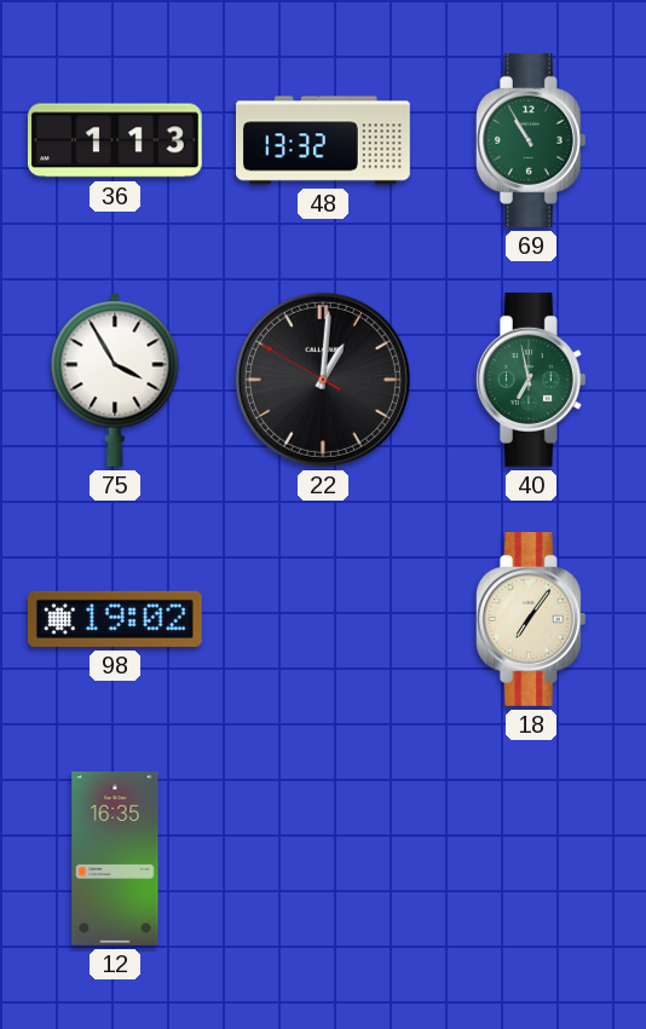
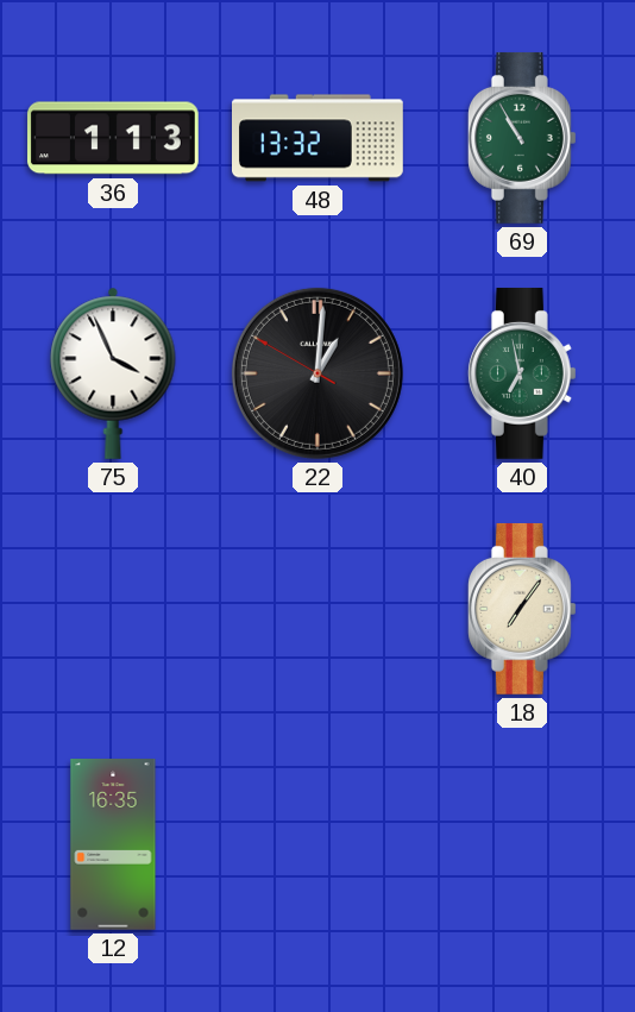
75: 3:55 -> 3:56
98: 19:02 -> none
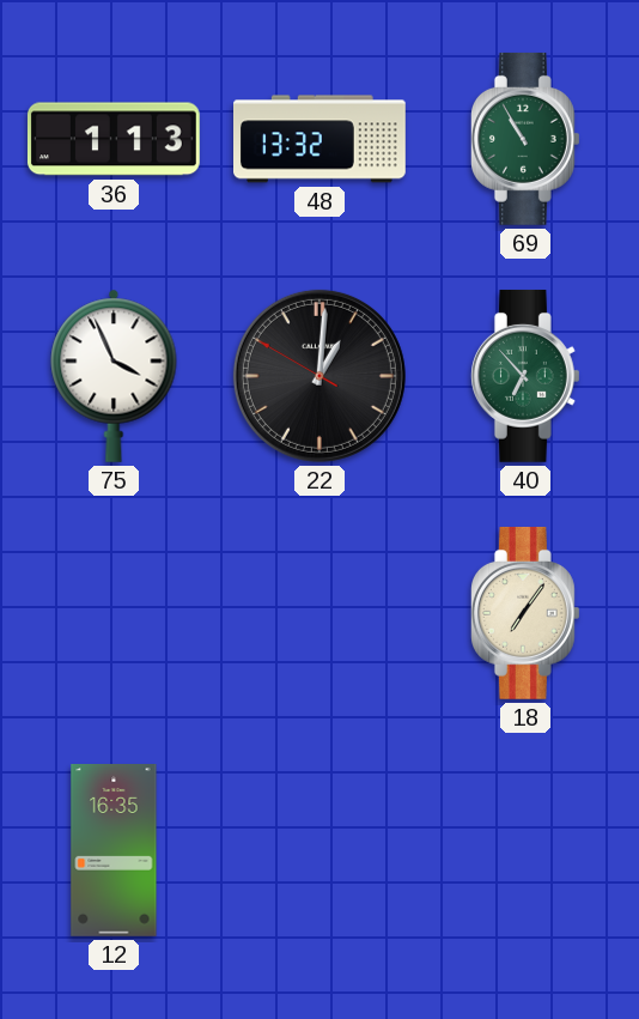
40: 6:58 -> 6:53
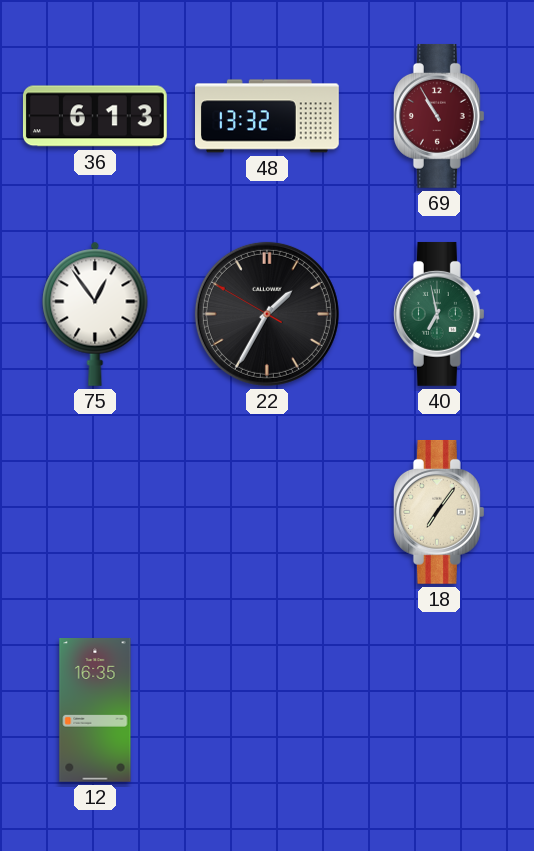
36: 1:13 -> 6:13
69 dial: green -> burgundy
75: 3:56 -> 12:54
22: 1:00 -> 1:34
40: 6:53 -> 6:58
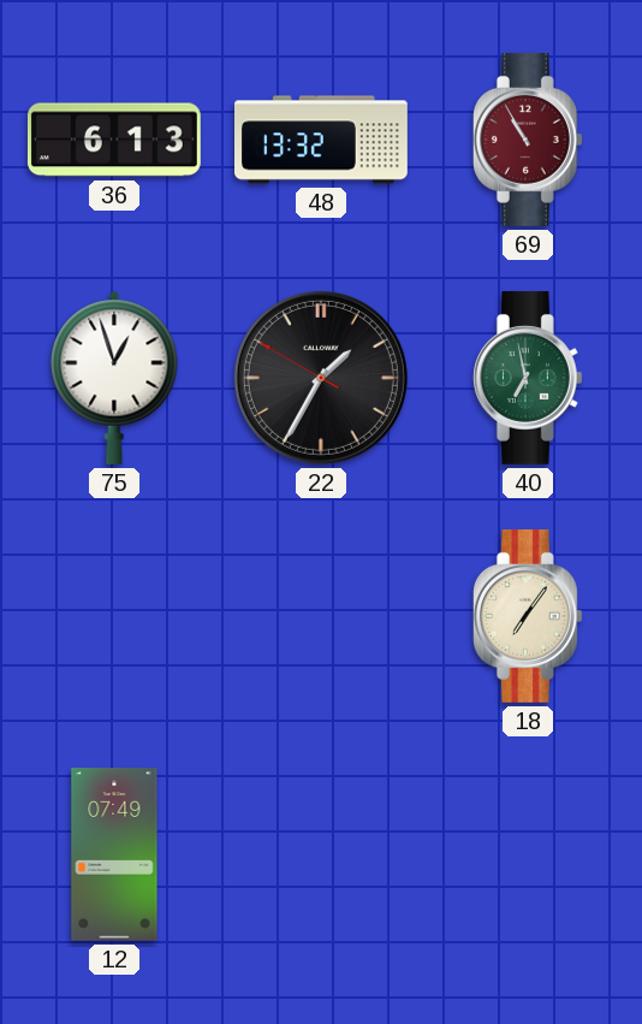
75: 12:54 -> 12:57
12: 16:35 -> 07:49
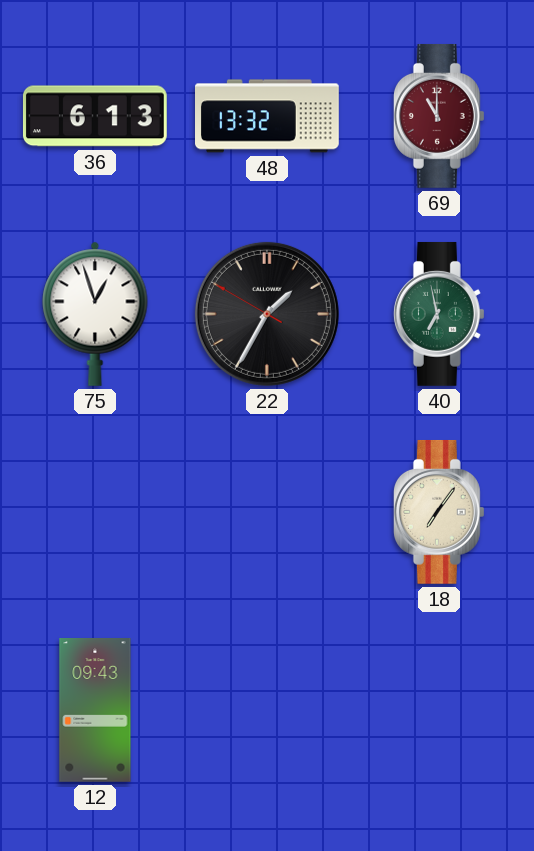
69: 10:55 -> 11:00
12: 07:49 -> 09:43
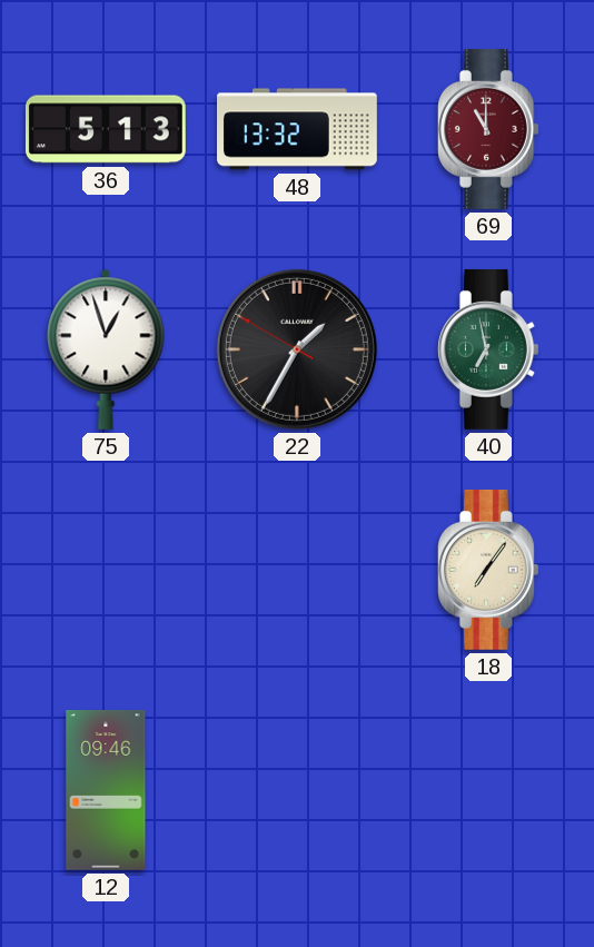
36: 6:13 -> 5:13
12: 09:43 -> 09:46
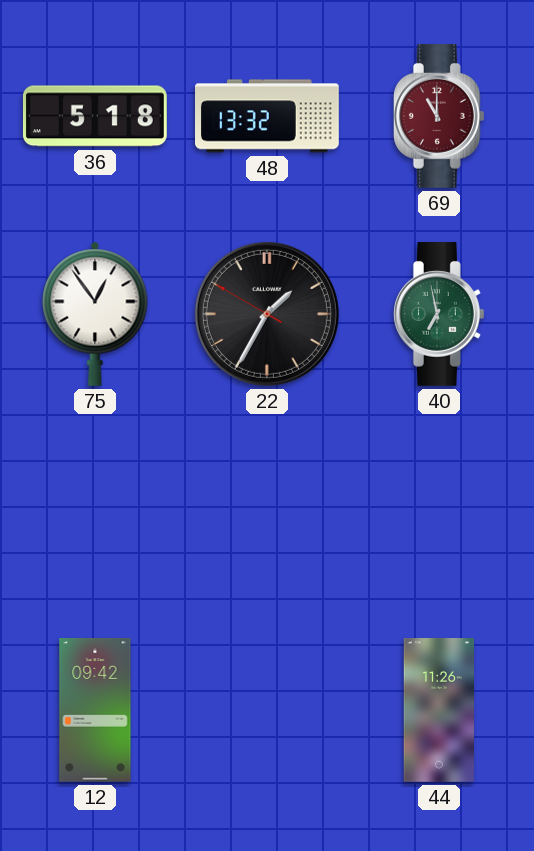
36: 5:13 -> 5:18
75: 12:57 -> 12:54
18: 7:06 -> none
12: 09:46 -> 09:42
44: none -> 11:26
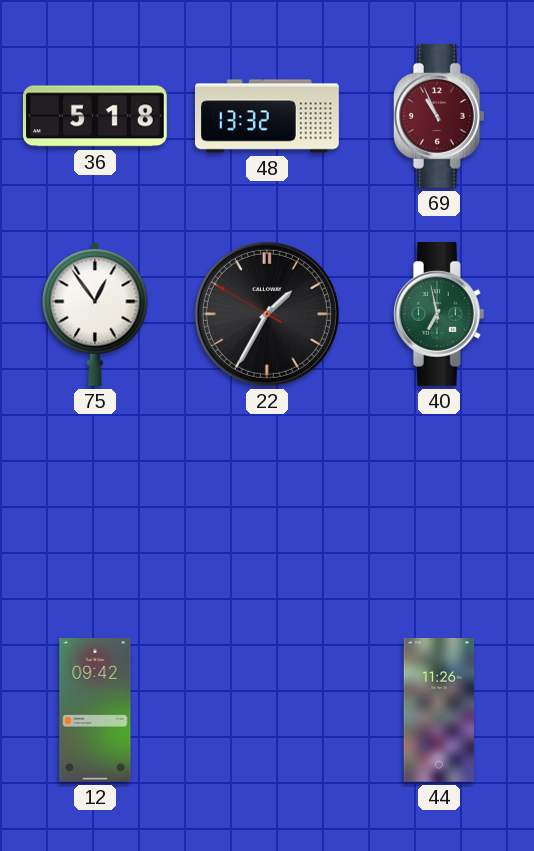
69: 11:00 -> 10:56
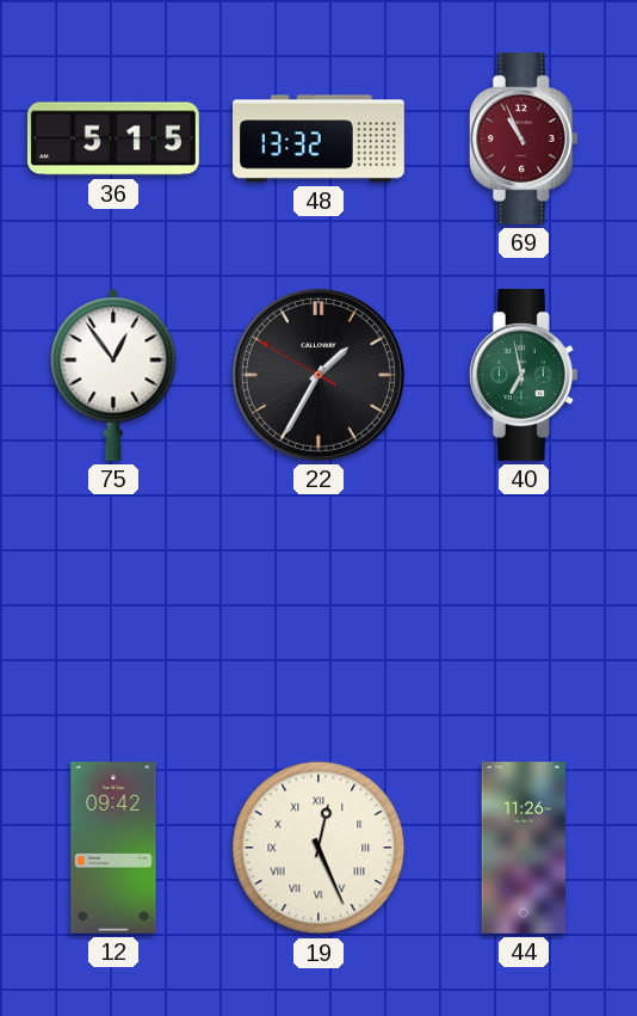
36: 5:18 -> 5:15
19: none -> 12:26
